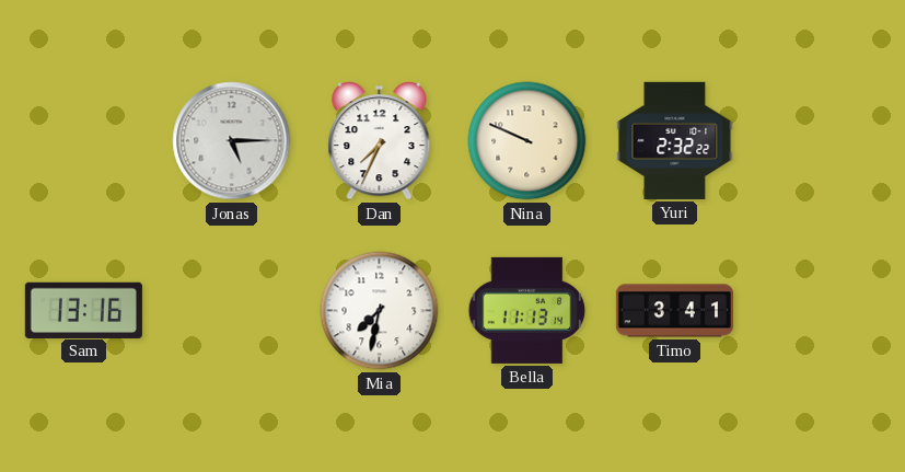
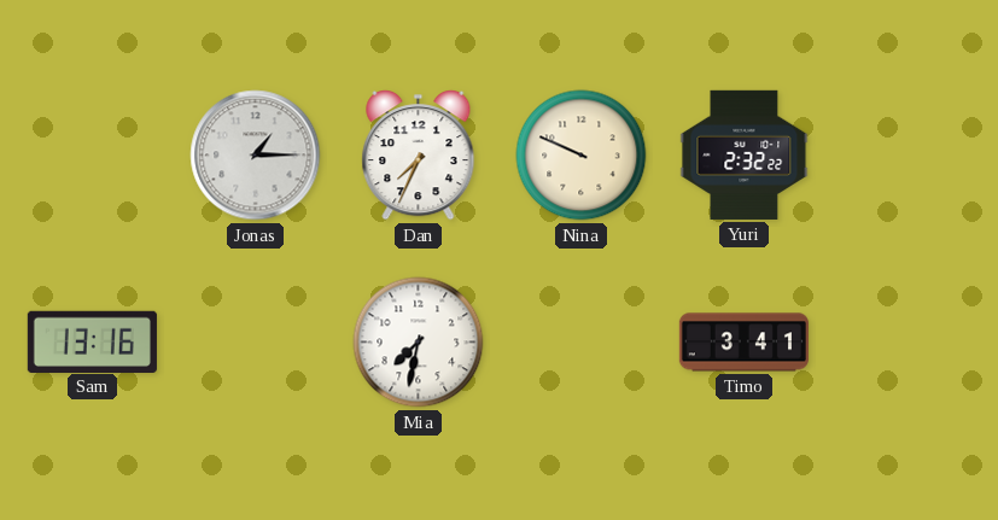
Jonas: 5:15 -> 1:15
Bella: 11:13 -> none
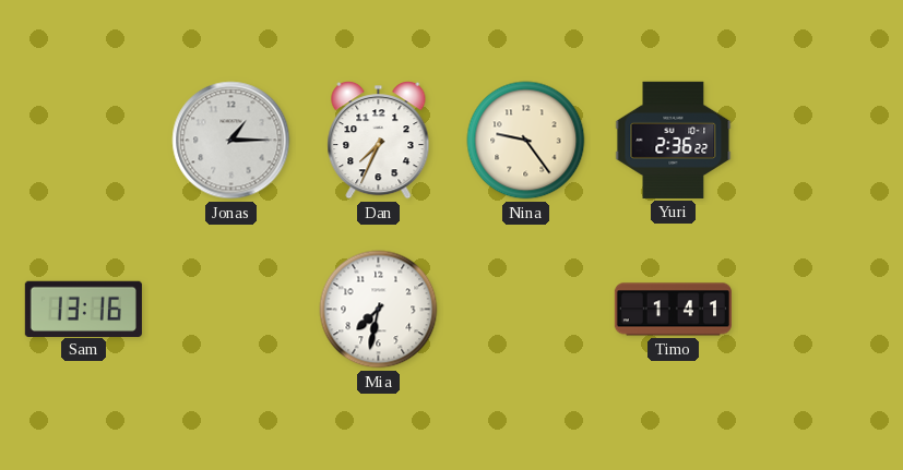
Nina: 9:49 -> 9:24
Yuri: 2:32 -> 2:36
Timo: 3:41 -> 1:41
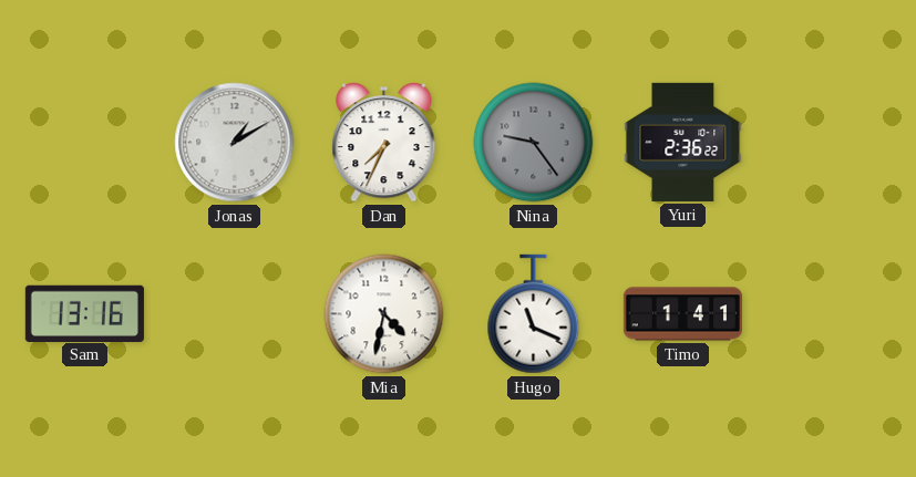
Jonas: 1:15 -> 1:10
Nina dial: cream -> grey
Mia: 7:32 -> 4:32
Hugo: none -> 11:19
